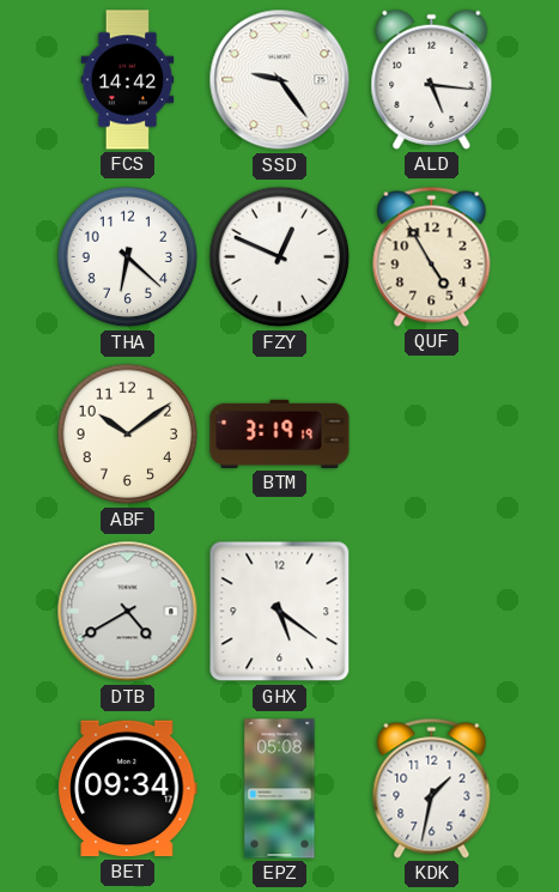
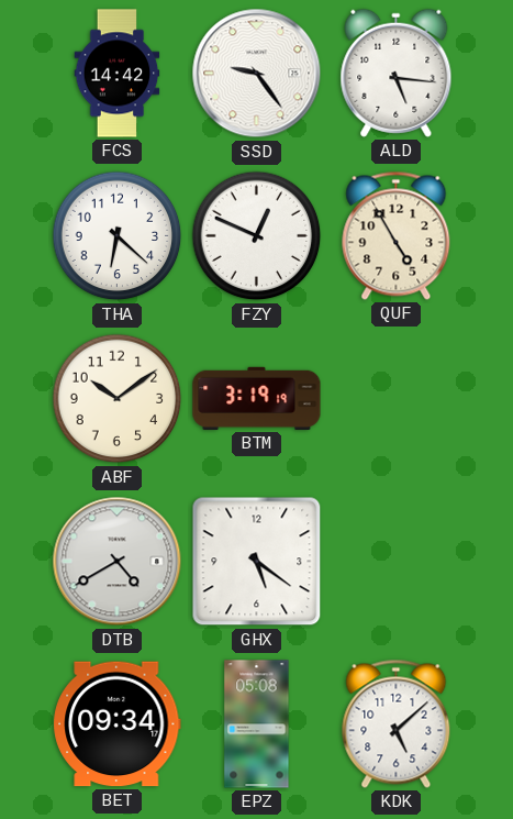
KDK: 1:32 -> 5:08
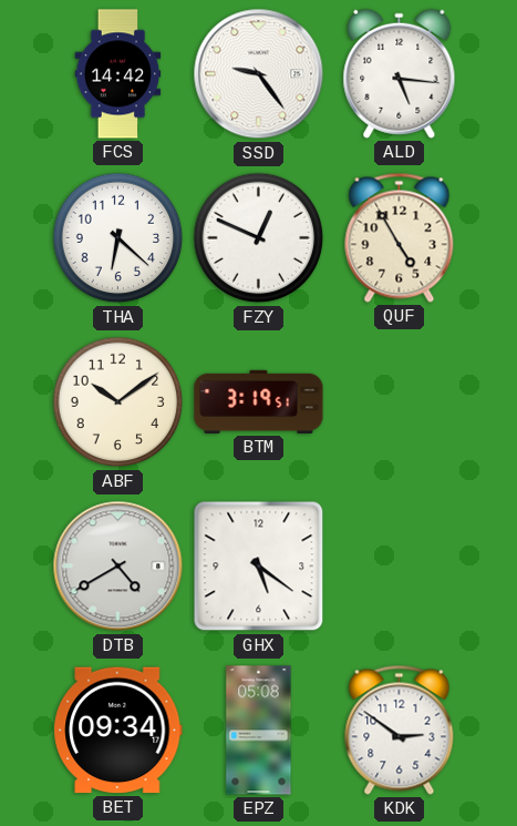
BTM: 3:19:19 -> 3:19:51
KDK: 5:08 -> 2:51
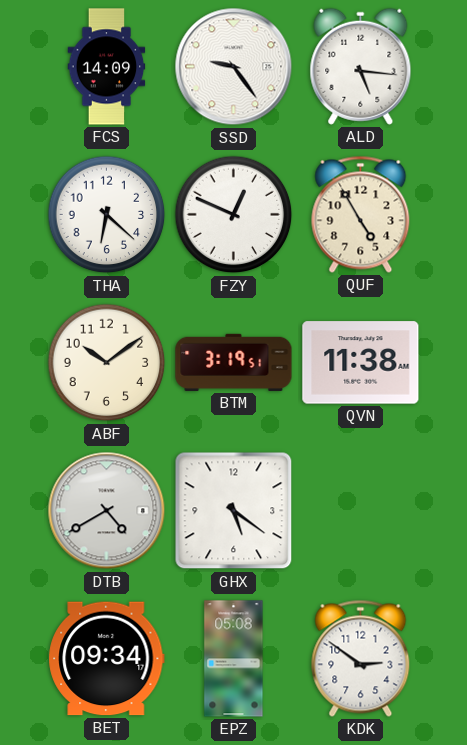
FCS: 14:42 -> 14:09
QVN: none -> 11:38
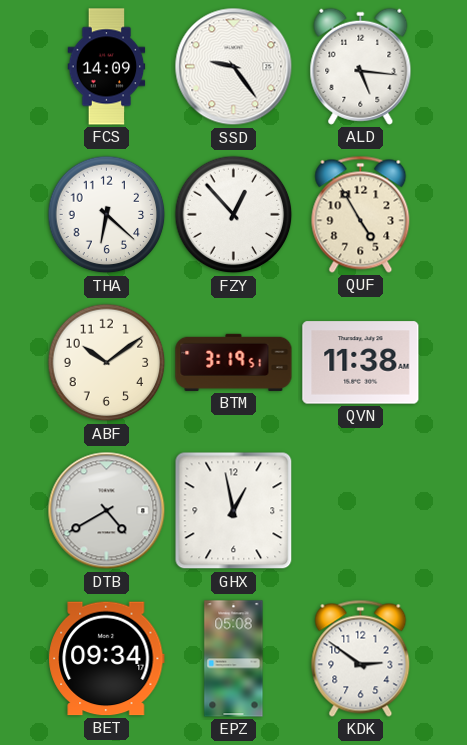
FZY: 12:49 -> 12:53
GHX: 5:21 -> 12:58
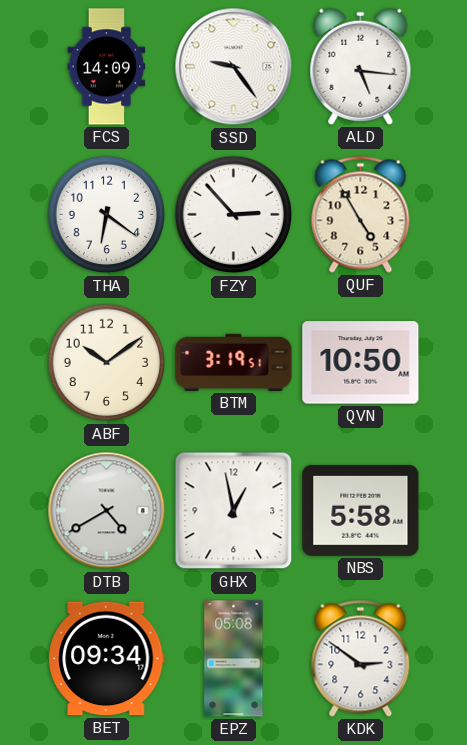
THA: 6:22 -> 6:21
FZY: 12:53 -> 2:53
QVN: 11:38 -> 10:50
NBS: none -> 5:58
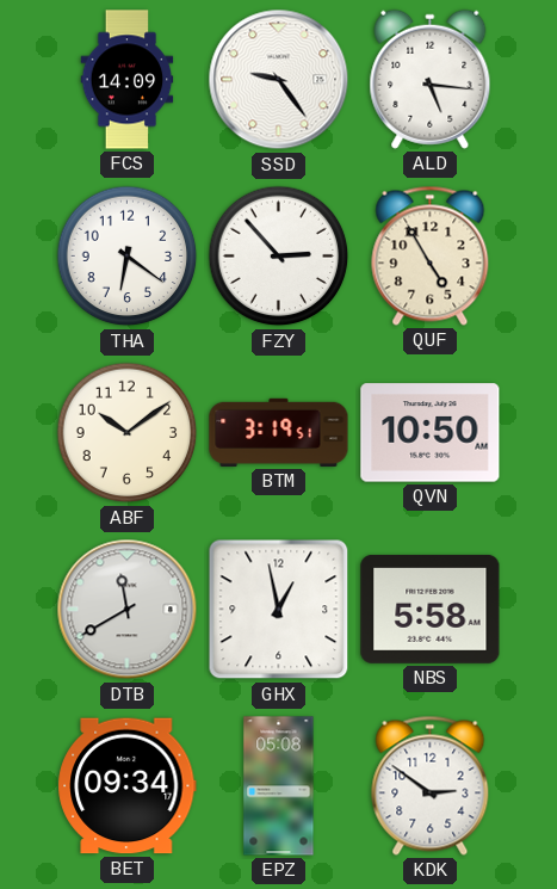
DTB: 4:40 -> 11:40
